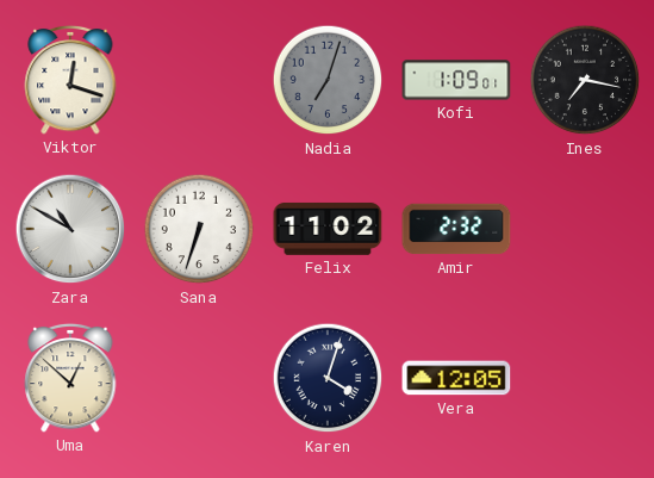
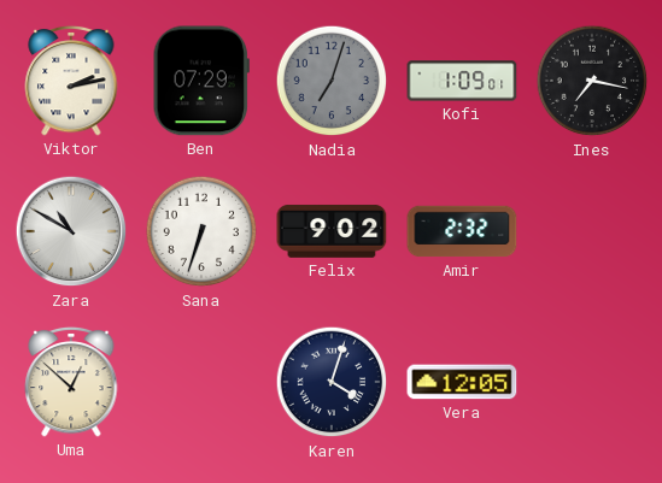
Viktor: 12:18 -> 2:13
Ben: none -> 07:29
Felix: 11:02 -> 9:02
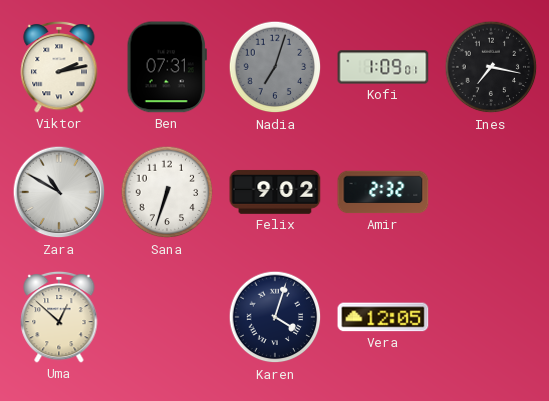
Ben: 07:29 -> 07:31
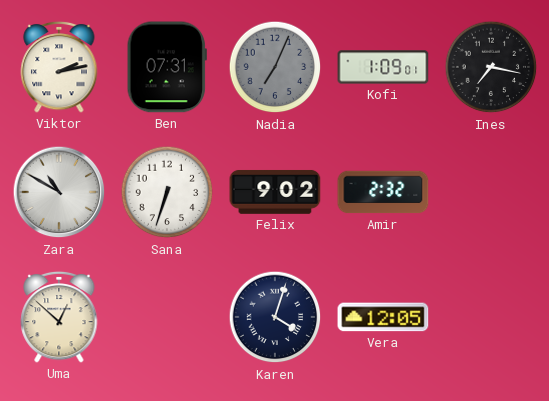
Nadia: 7:03 -> 7:04
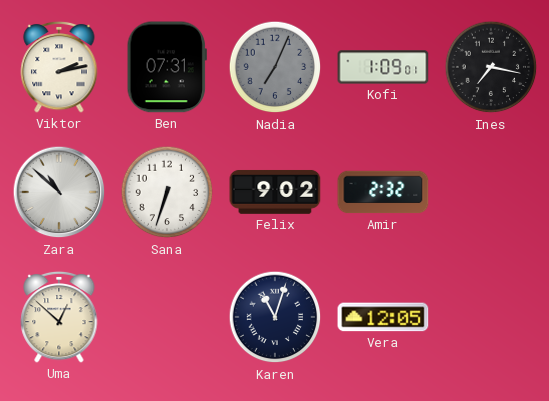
Zara: 10:50 -> 10:52
Karen: 4:03 -> 11:03
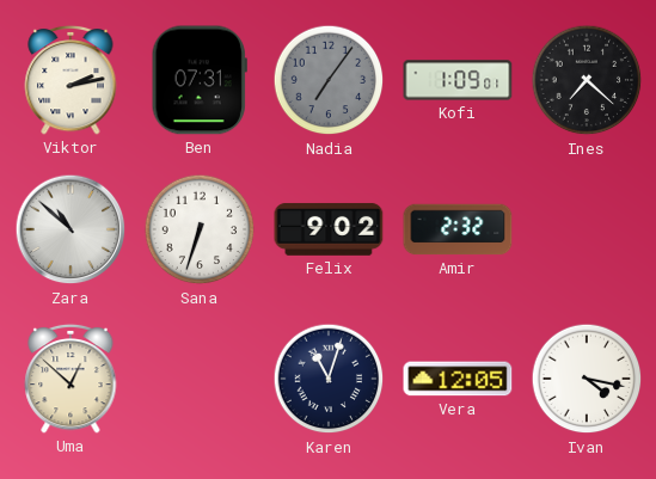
Nadia: 7:04 -> 7:06
Ines: 7:17 -> 7:22
Ivan: none -> 4:17
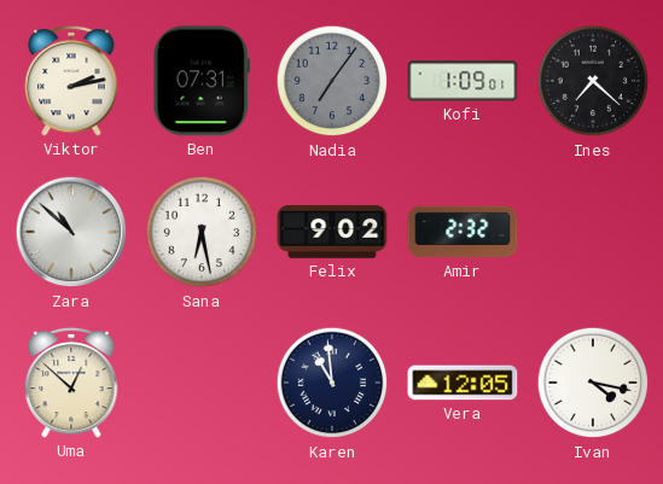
Sana: 6:33 -> 6:28
Karen: 11:03 -> 10:59
